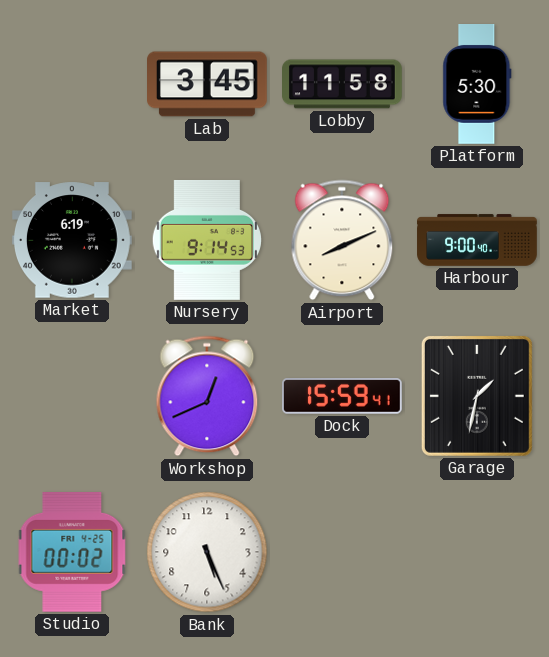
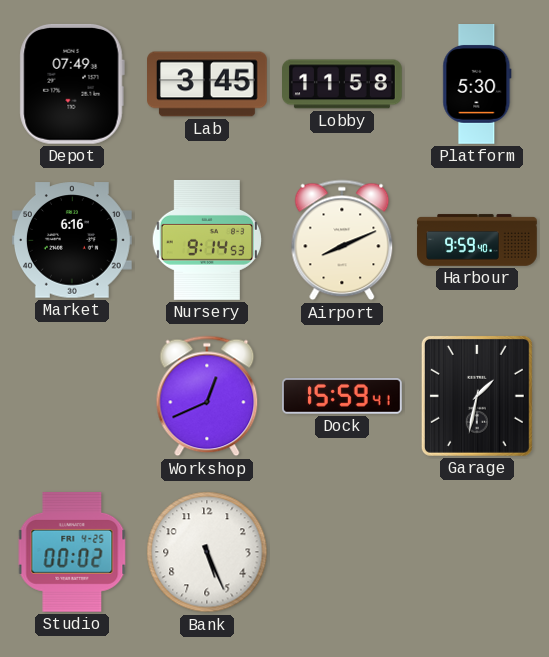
Depot: none -> 07:49
Market: 6:19 -> 6:16
Harbour: 9:00 -> 9:59
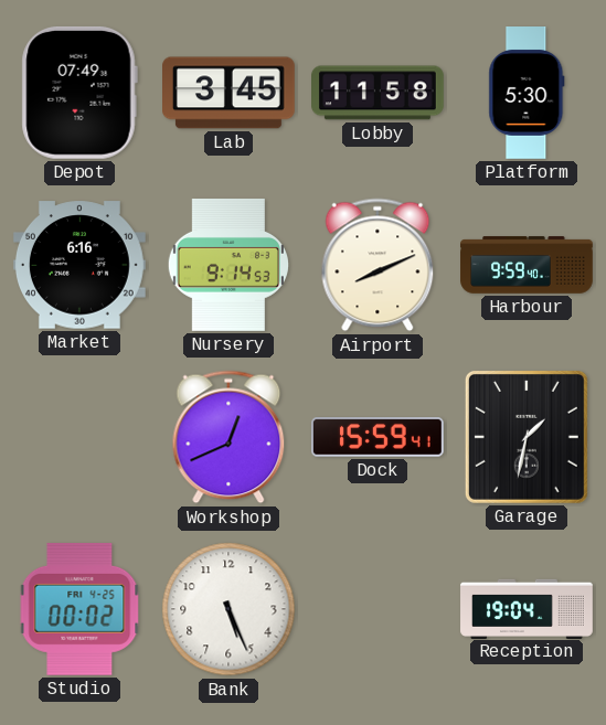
Reception: none -> 19:04
